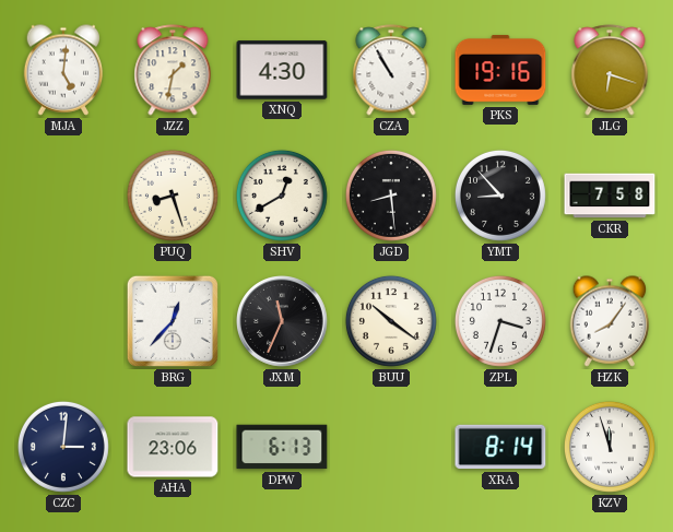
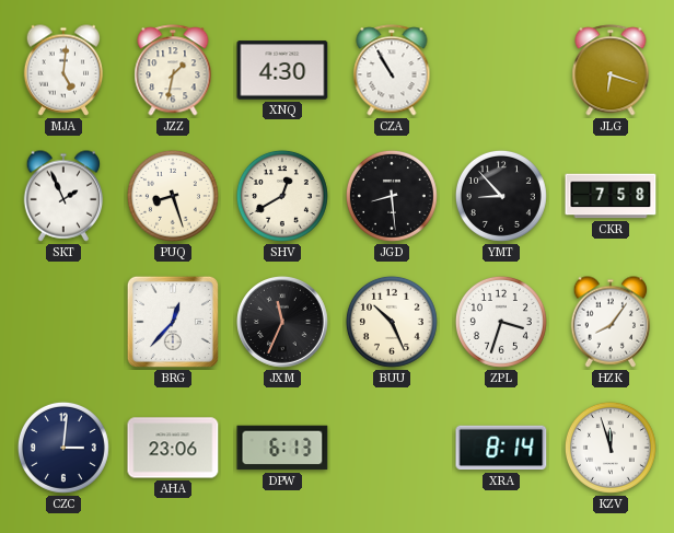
PKS: 19:16 -> none
SKT: none -> 1:56
BUU: 10:21 -> 10:26
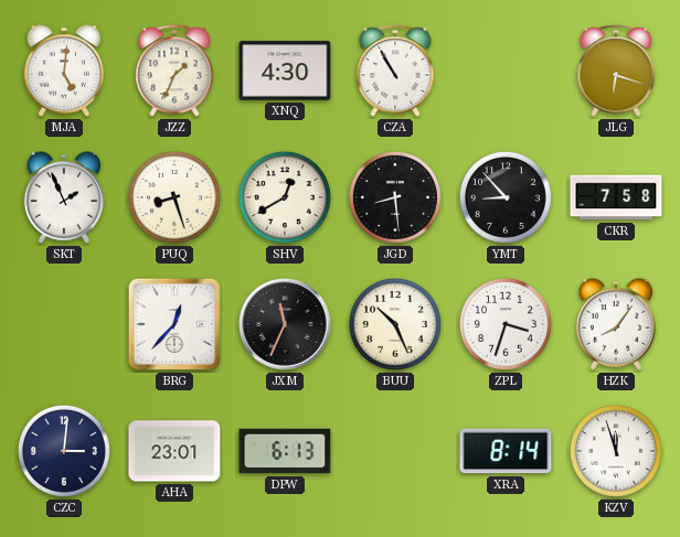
JZZ: 1:32 -> 1:34
AHA: 23:06 -> 23:01
